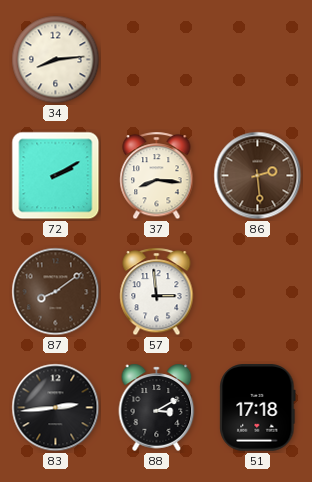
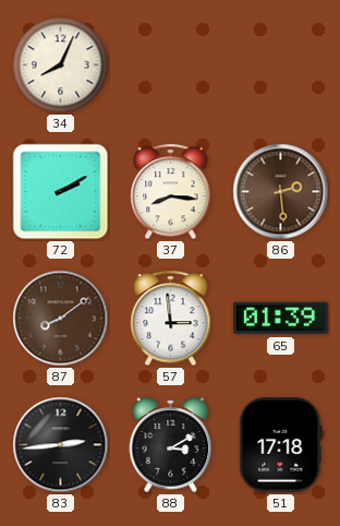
34: 8:14 -> 8:04
65: none -> 01:39
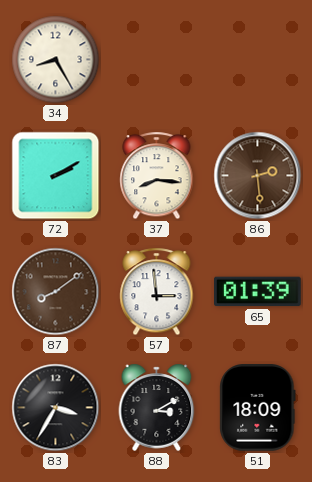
34: 8:04 -> 8:25
83: 2:44 -> 3:35
51: 17:18 -> 18:09
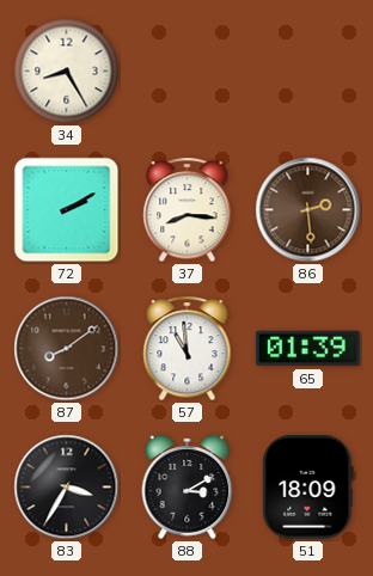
57: 2:59 -> 10:59
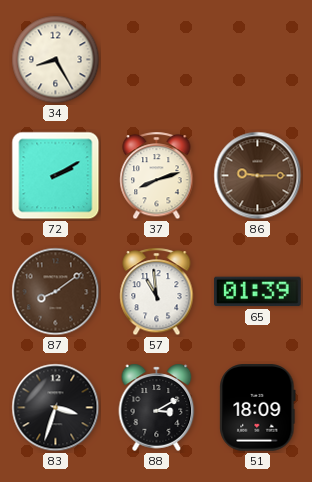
37: 8:16 -> 8:12
86: 2:29 -> 9:15
83: 3:35 -> 3:33
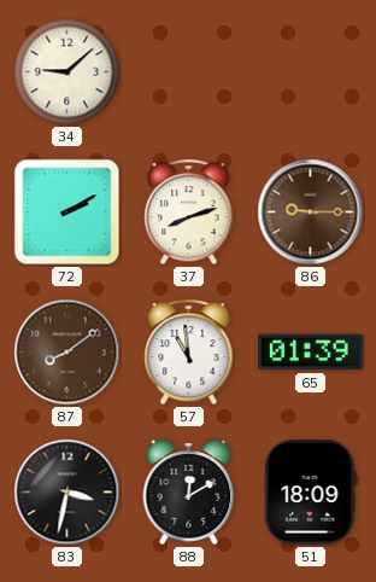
34: 8:25 -> 9:08
83: 3:33 -> 3:32
88: 3:10 -> 12:10
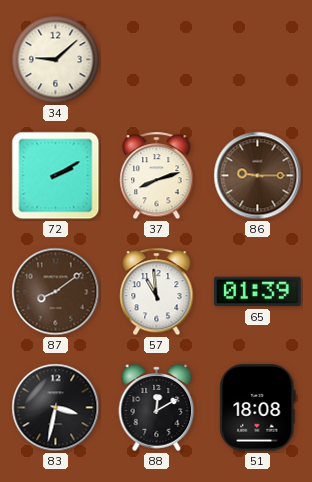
51: 18:09 -> 18:08
